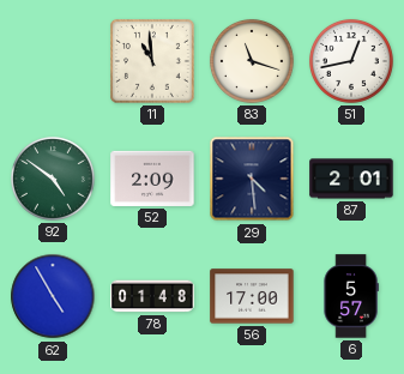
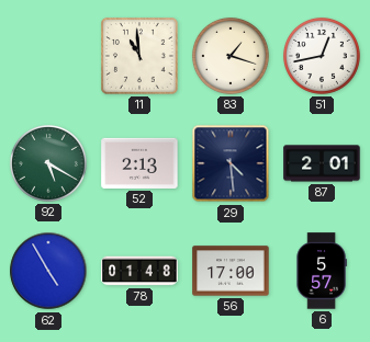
83: 11:18 -> 1:18
92: 4:51 -> 5:20
52: 2:09 -> 2:13
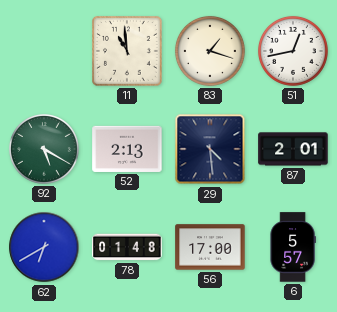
62: 4:55 -> 6:40
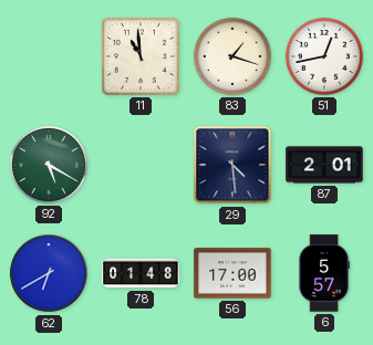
52: 2:13 -> none
